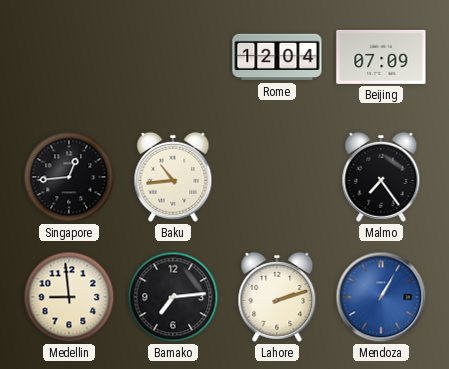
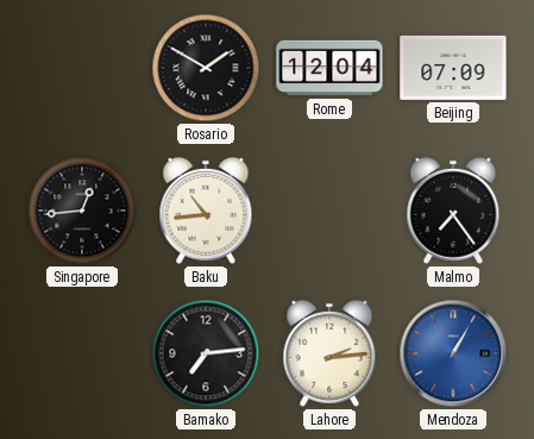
Rosario: none -> 1:50
Medellin: 8:59 -> none
Lahore: 2:12 -> 2:14
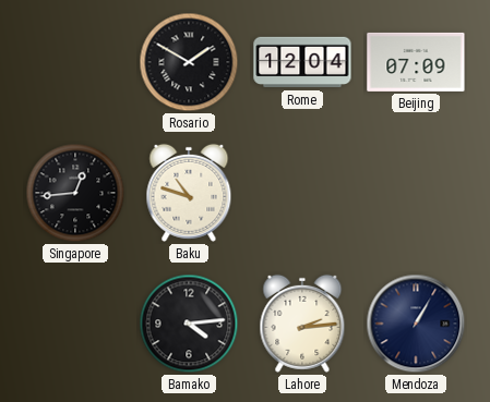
Baku: 10:44 -> 10:48
Malmo: 7:24 -> none
Bamako: 7:14 -> 4:14
Mendoza dial: blue -> navy
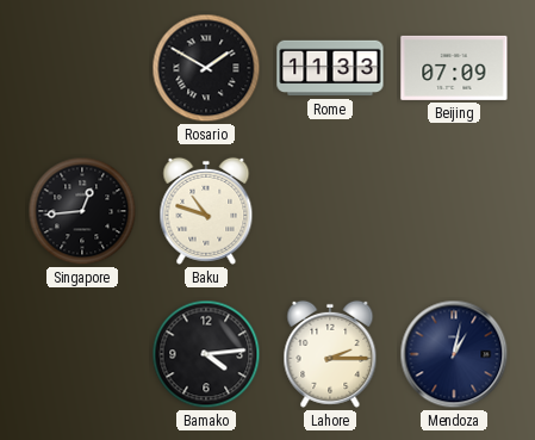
Rome: 12:04 -> 11:33
Lahore: 2:14 -> 2:15
Mendoza: 1:05 -> 1:02
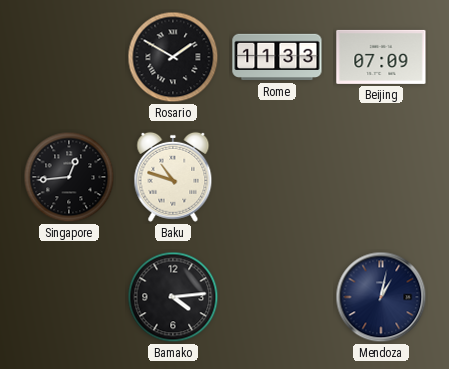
Lahore: 2:15 -> none
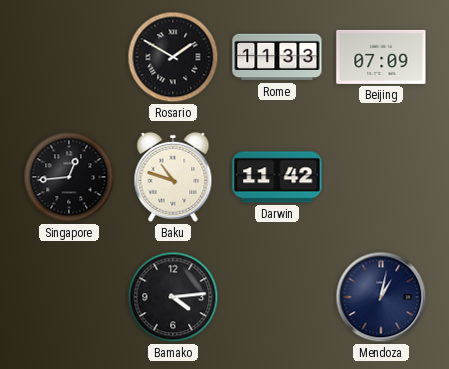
Darwin: none -> 11:42
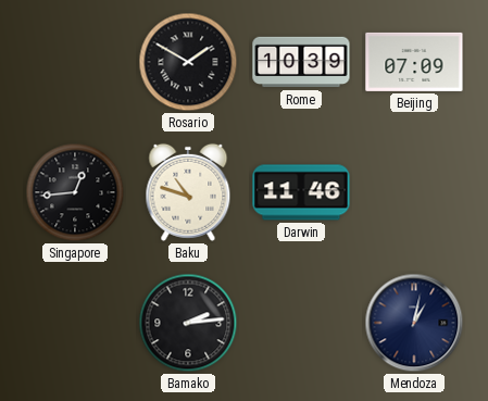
Rome: 11:33 -> 10:39
Darwin: 11:42 -> 11:46
Bamako: 4:14 -> 2:14
